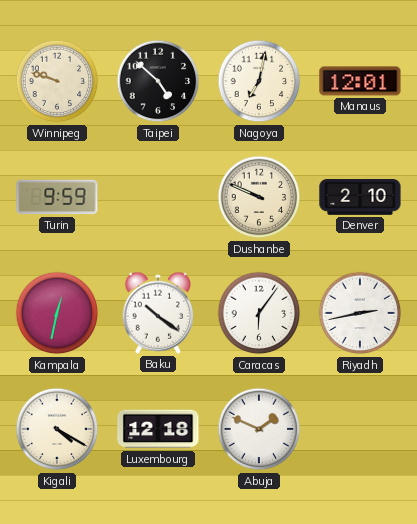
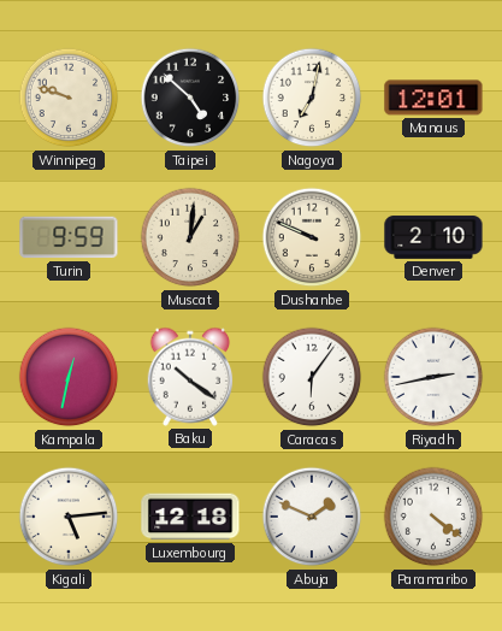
Muscat: none -> 1:01
Kigali: 4:20 -> 5:14
Paramaribo: none -> 4:21
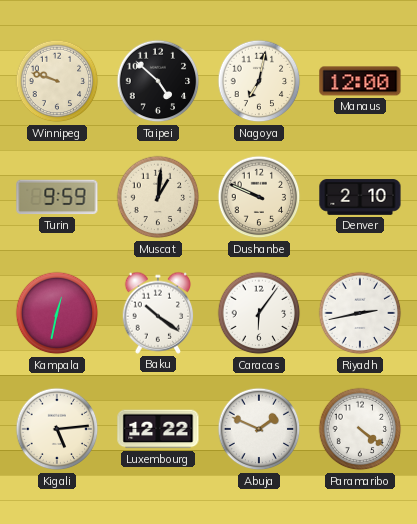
Manaus: 12:01 -> 12:00
Luxembourg: 12:18 -> 12:22
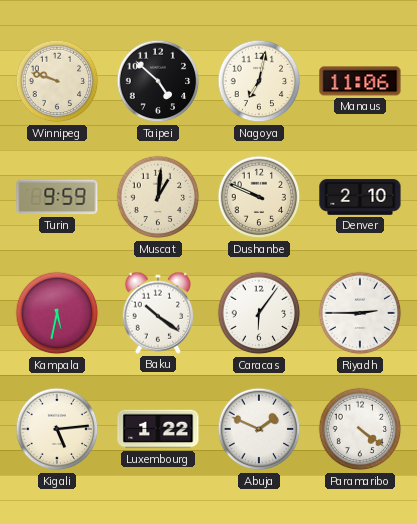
Manaus: 12:00 -> 11:06
Kampala: 12:32 -> 5:32
Riyadh: 2:43 -> 2:45
Luxembourg: 12:22 -> 1:22
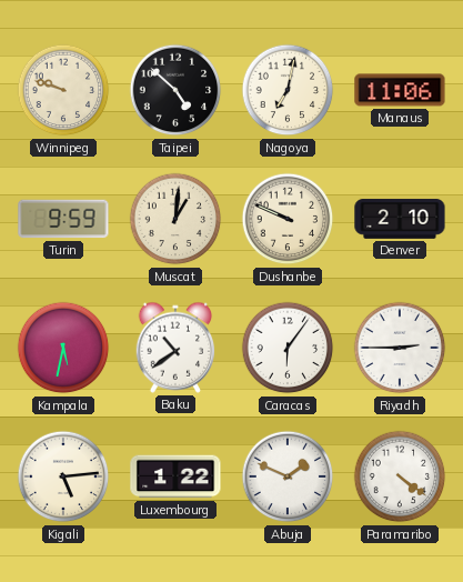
Baku: 10:21 -> 10:39
